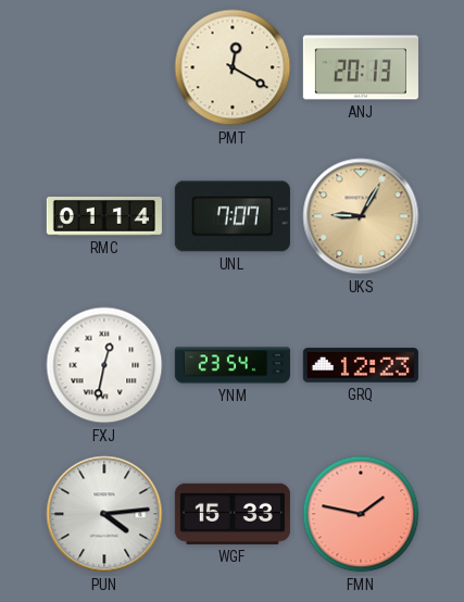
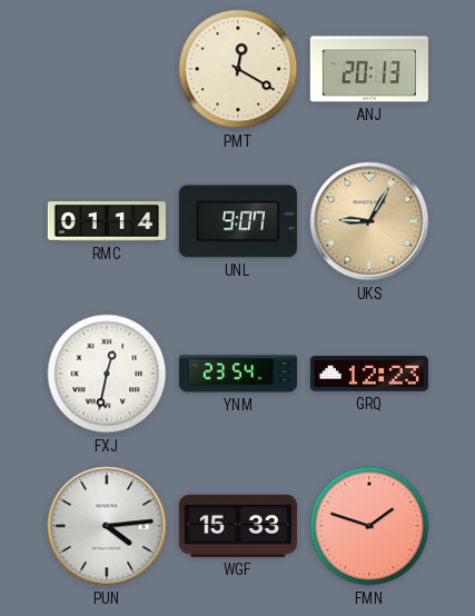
UNL: 7:07 -> 9:07
FMN: 1:47 -> 1:48
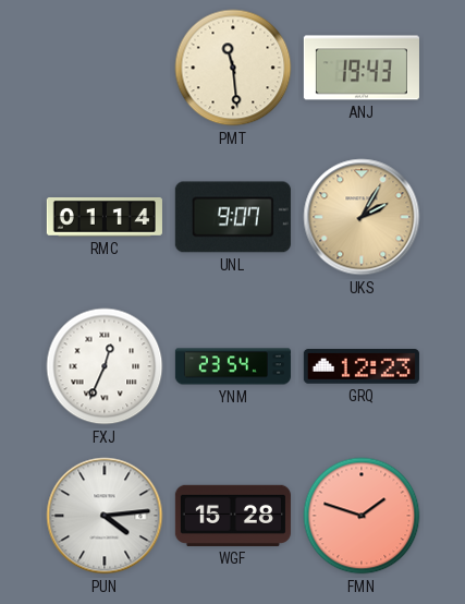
PMT: 12:20 -> 11:29
ANJ: 20:13 -> 19:43
UKS: 9:05 -> 2:05
FXJ: 12:32 -> 12:34
WGF: 15:33 -> 15:28
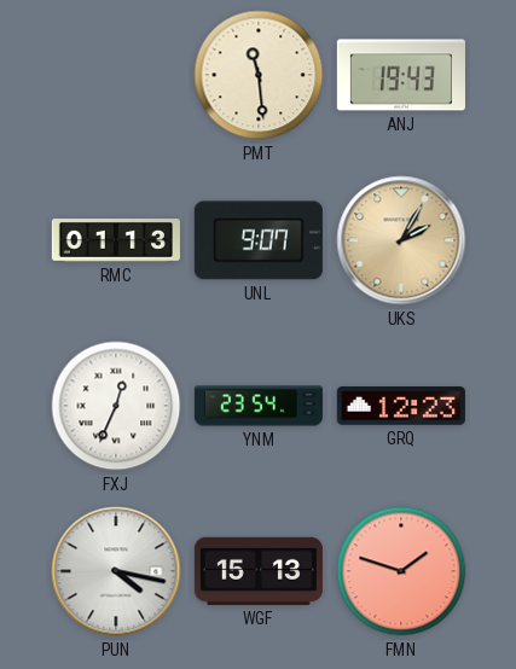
RMC: 01:14 -> 01:13
PUN: 4:14 -> 4:17
WGF: 15:28 -> 15:13
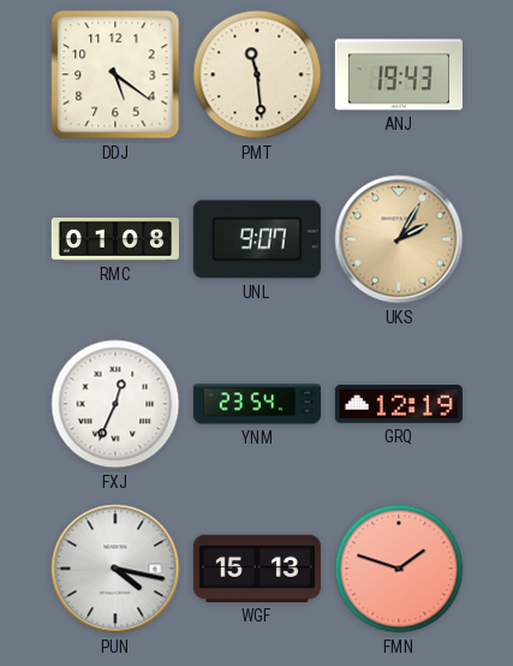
DDJ: none -> 5:21
RMC: 01:13 -> 01:08
GRQ: 12:23 -> 12:19
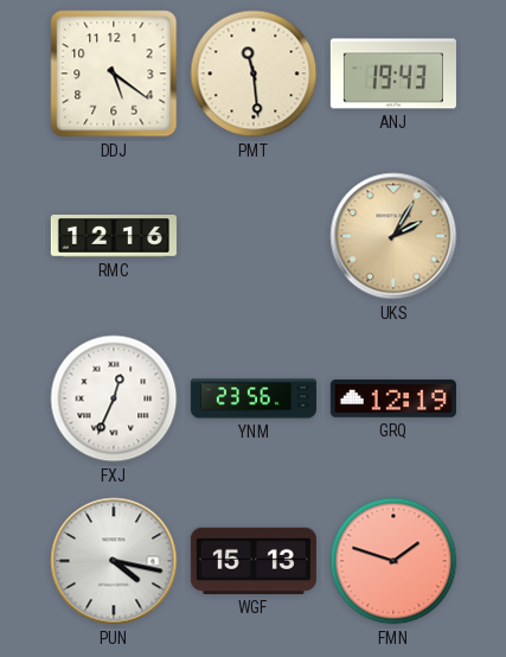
RMC: 01:08 -> 12:16
UNL: 9:07 -> none
YNM: 23:54 -> 23:56
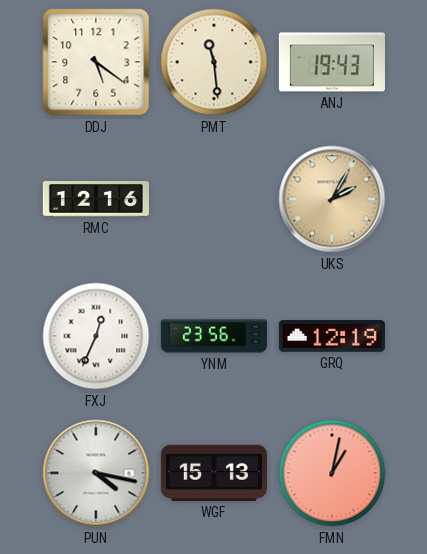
FMN: 1:48 -> 1:02
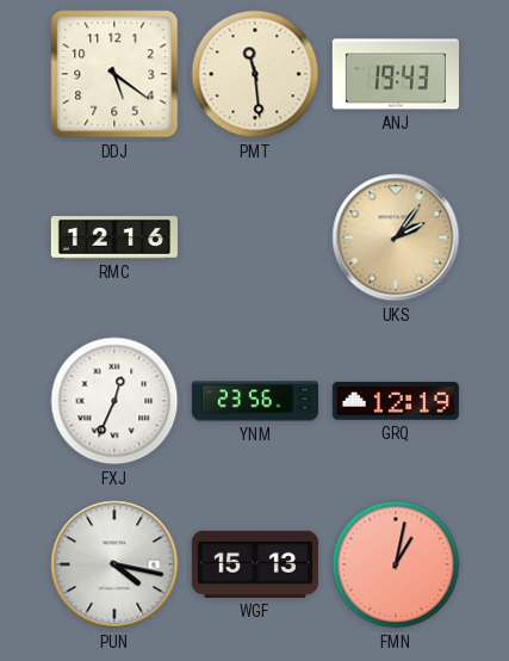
UKS: 2:05 -> 2:06
